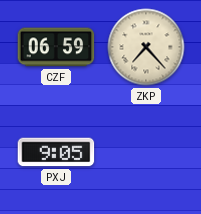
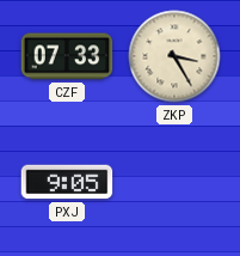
CZF: 06:59 -> 07:33
ZKP: 7:23 -> 3:25
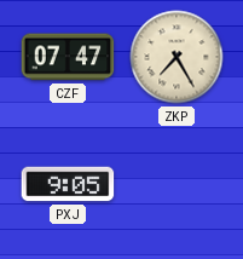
CZF: 07:33 -> 07:47
ZKP: 3:25 -> 7:25
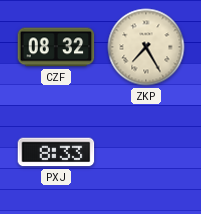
CZF: 07:47 -> 08:32
PXJ: 9:05 -> 8:33
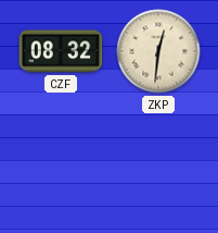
ZKP: 7:25 -> 12:31
PXJ: 8:33 -> none
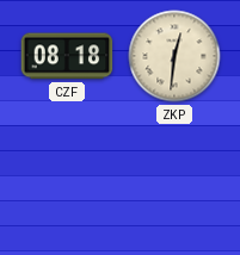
CZF: 08:32 -> 08:18
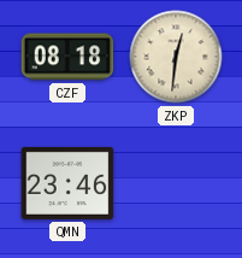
QMN: none -> 23:46
